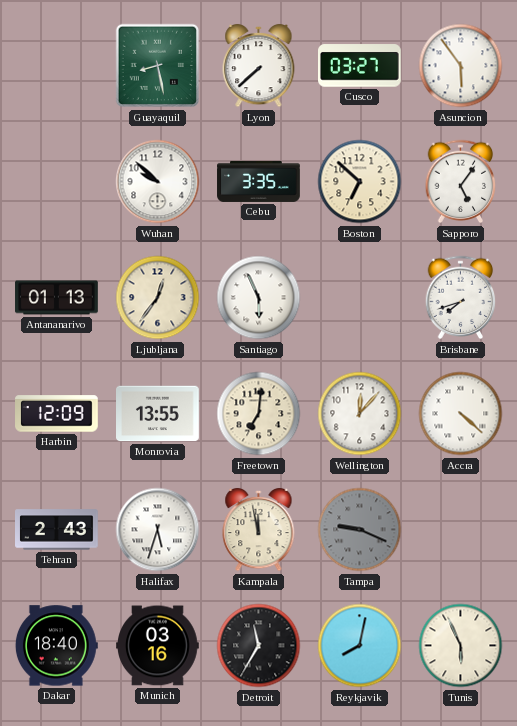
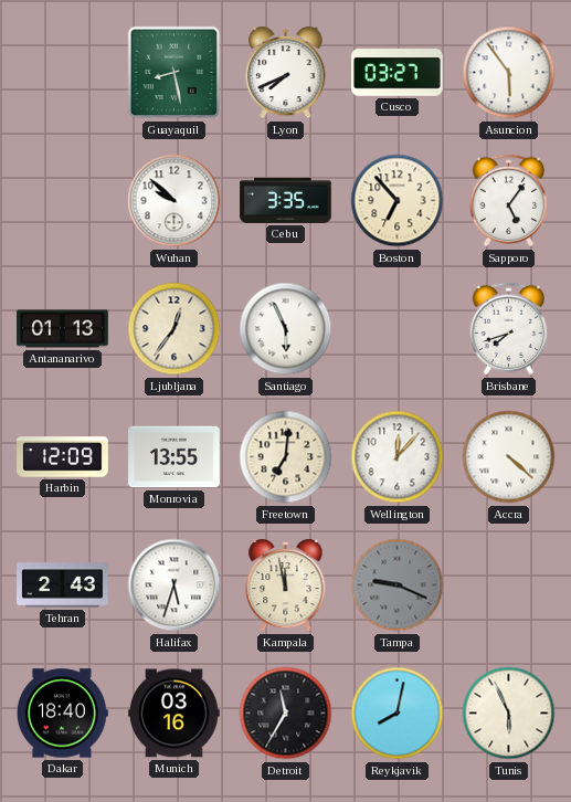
Lyon: 7:38 -> 7:41
Boston: 6:52 -> 6:53
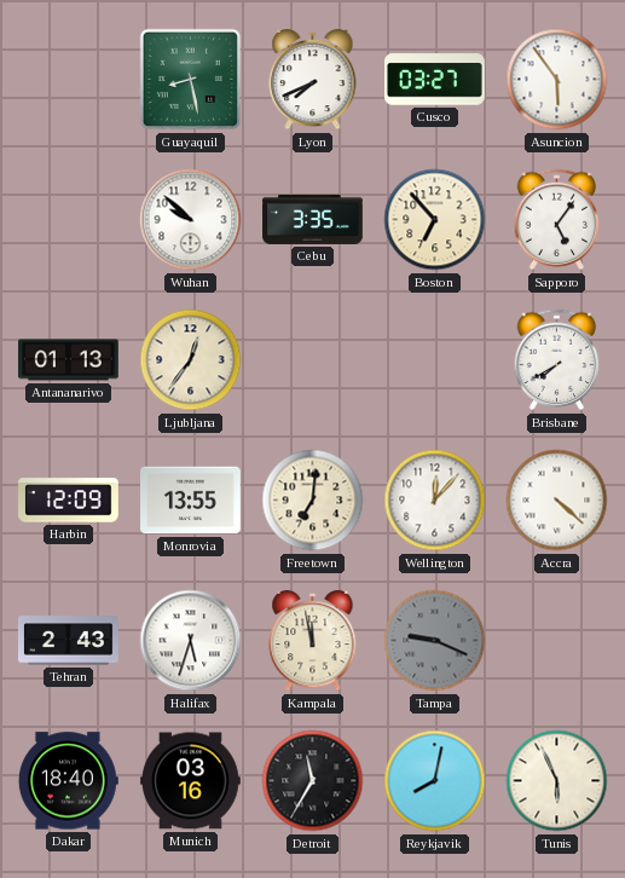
Santiago: 5:56 -> none
Brisbane: 7:42 -> 7:40
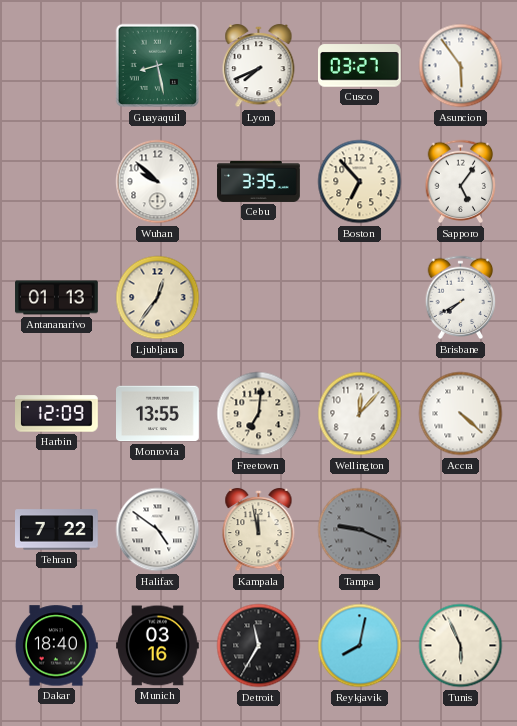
Tehran: 2:43 -> 7:22
Halifax: 5:33 -> 4:51
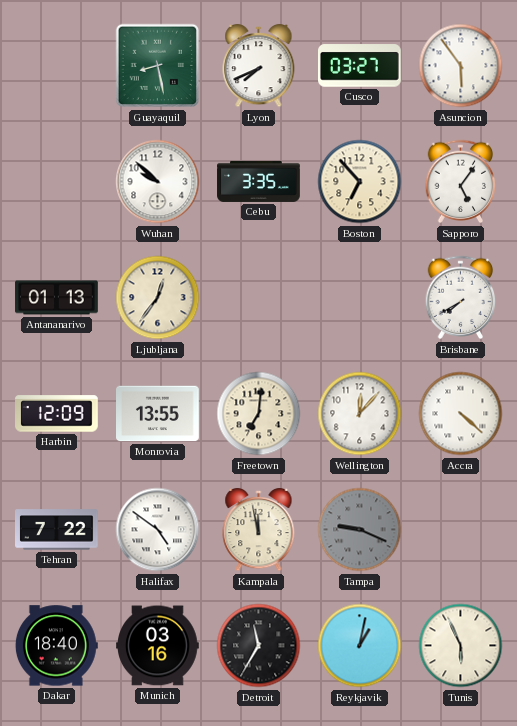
Reykjavik: 8:02 -> 1:02
